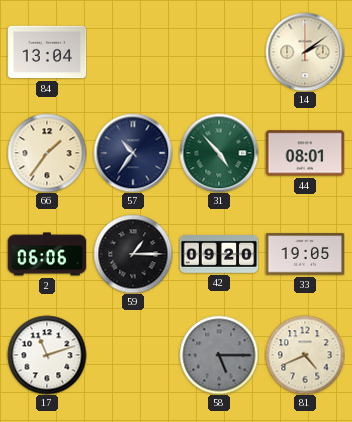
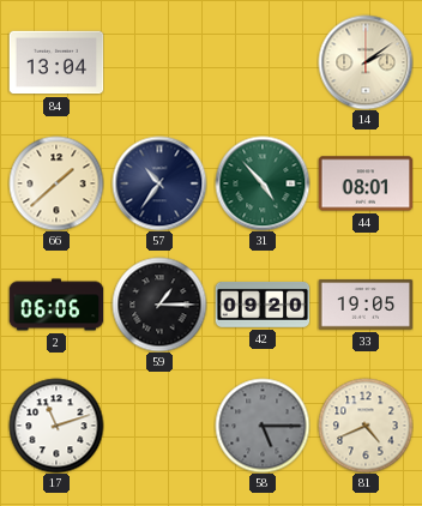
66: 1:36 -> 1:38
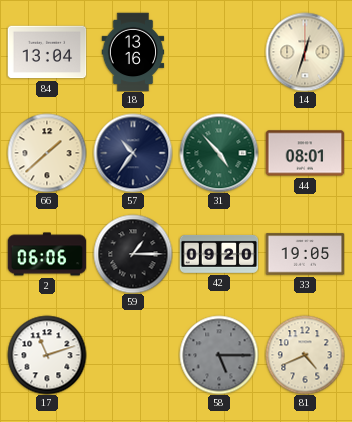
18: none -> 13:16
14: 2:09 -> 12:33
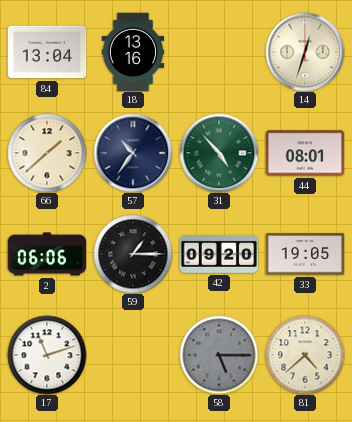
81: 4:41 -> 4:38
